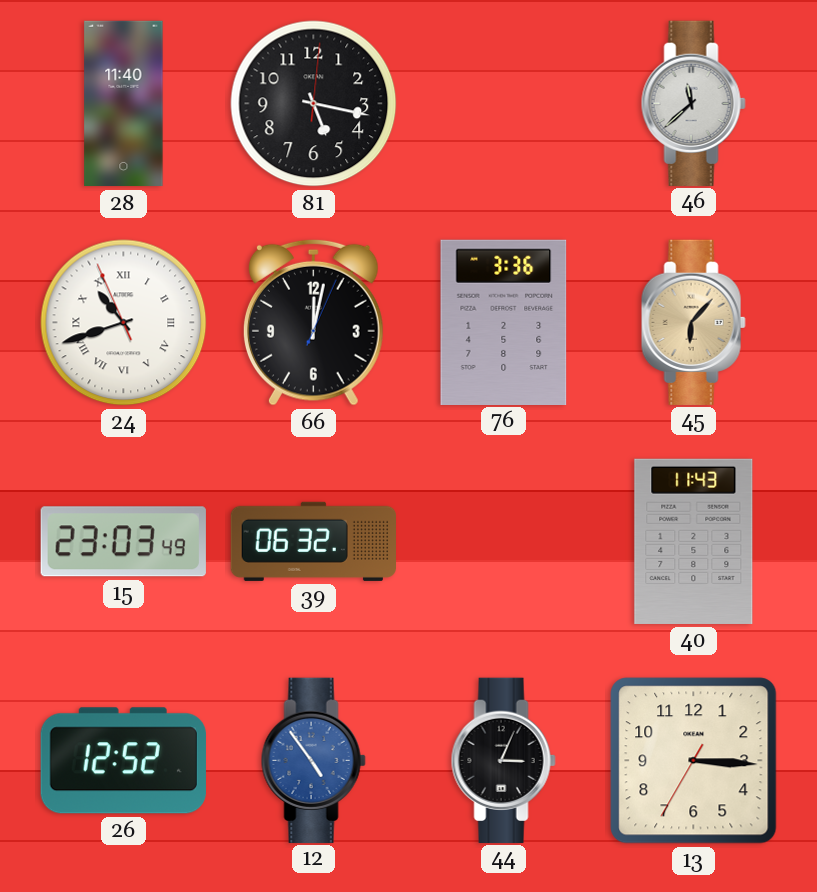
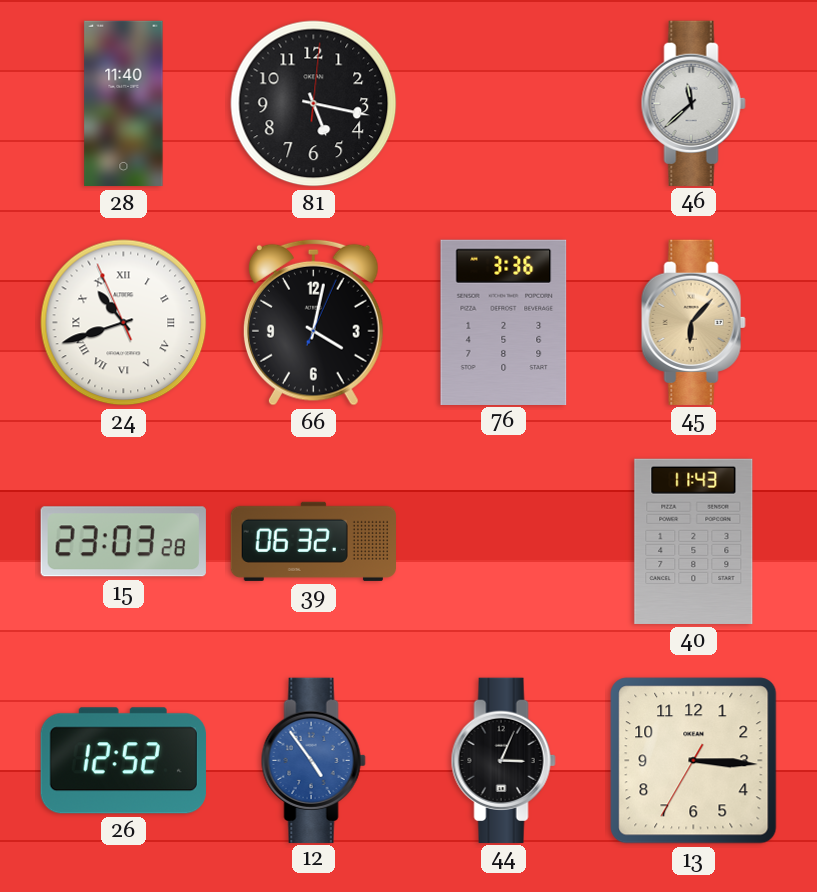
66: 12:02 -> 4:02
15: 23:03:49 -> 23:03:28
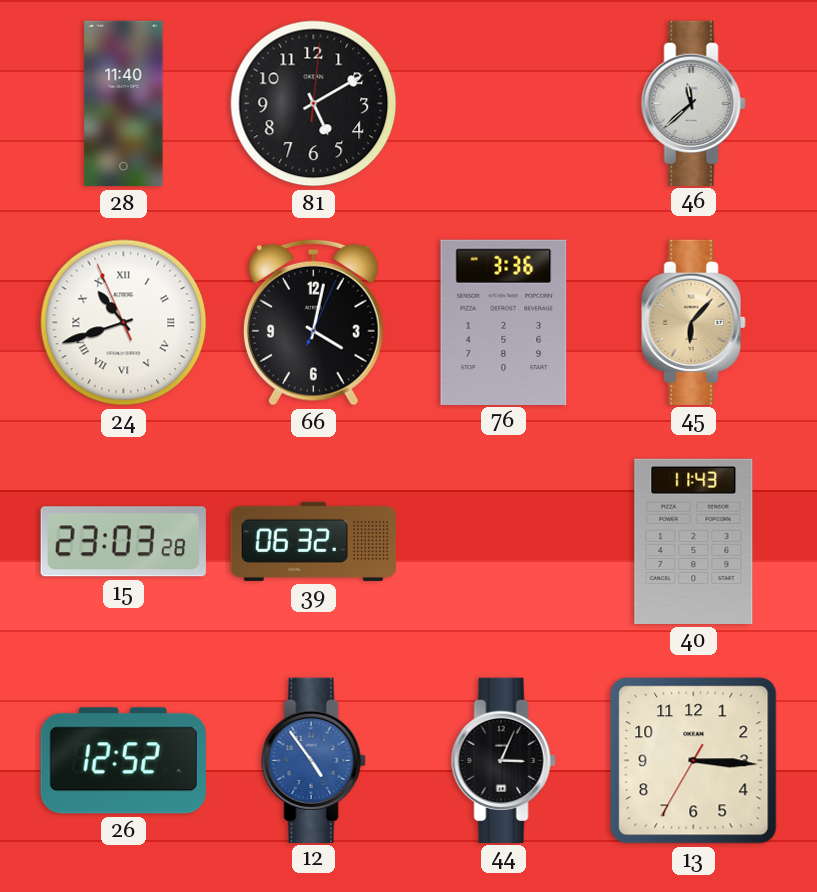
81: 5:17 -> 5:10
